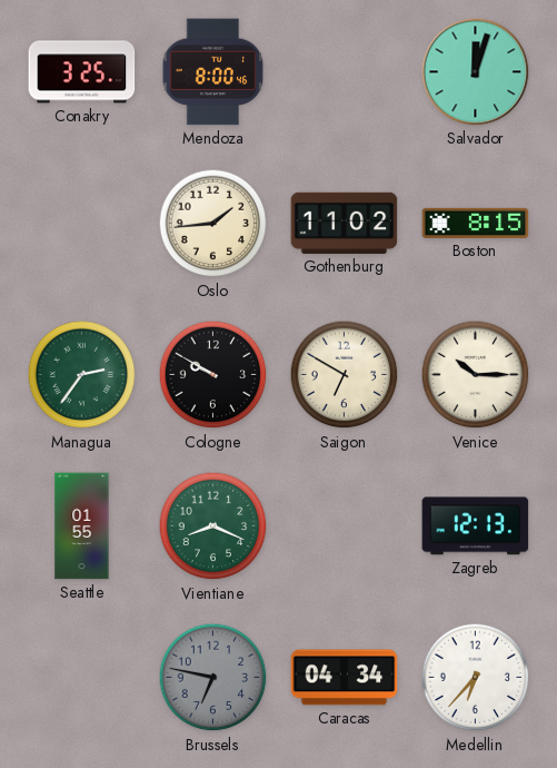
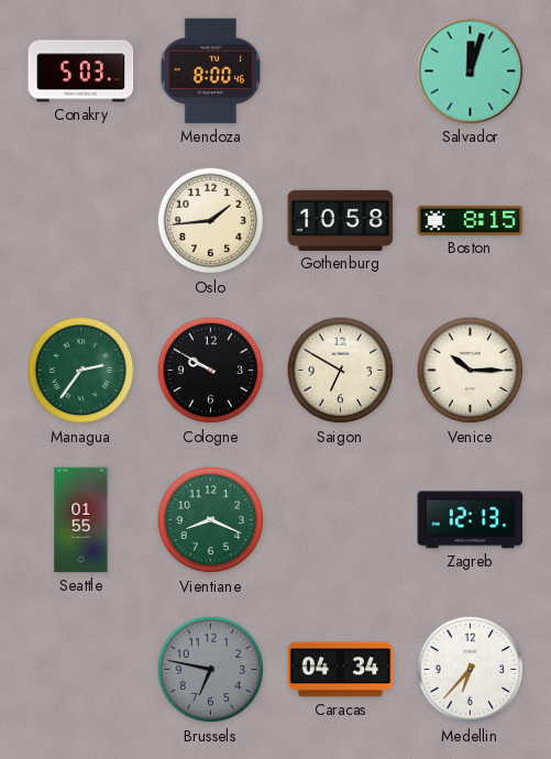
Conakry: 3:25 -> 5:03
Gothenburg: 11:02 -> 10:58
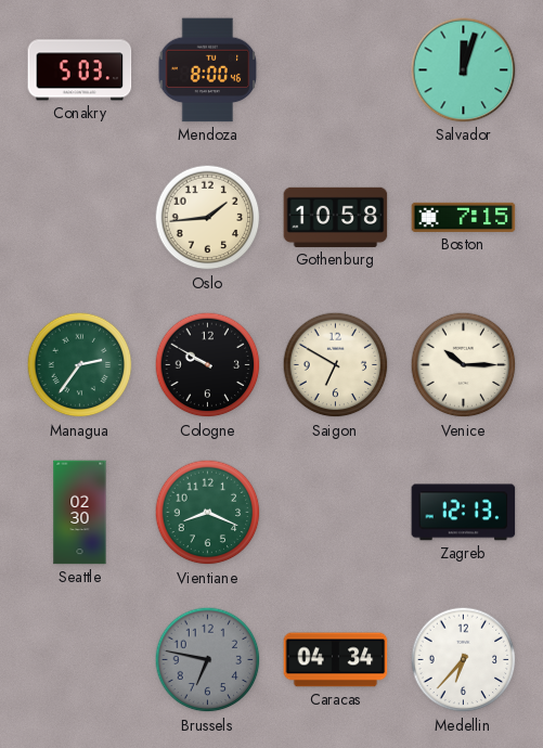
Boston: 8:15 -> 7:15
Seattle: 01:55 -> 02:30
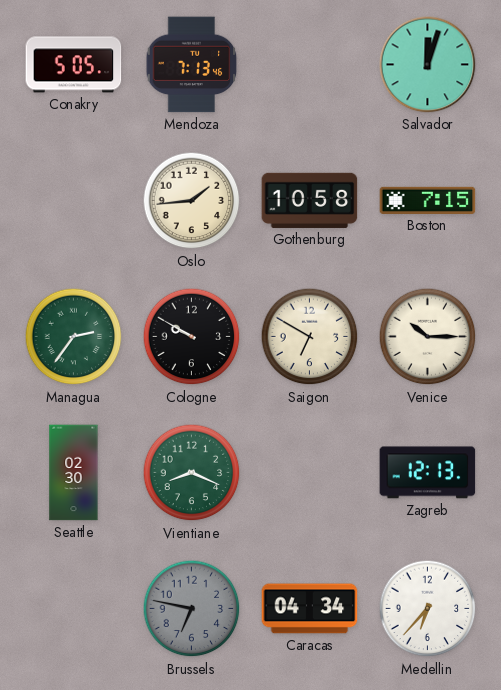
Conakry: 5:03 -> 5:05
Mendoza: 8:00 -> 7:13
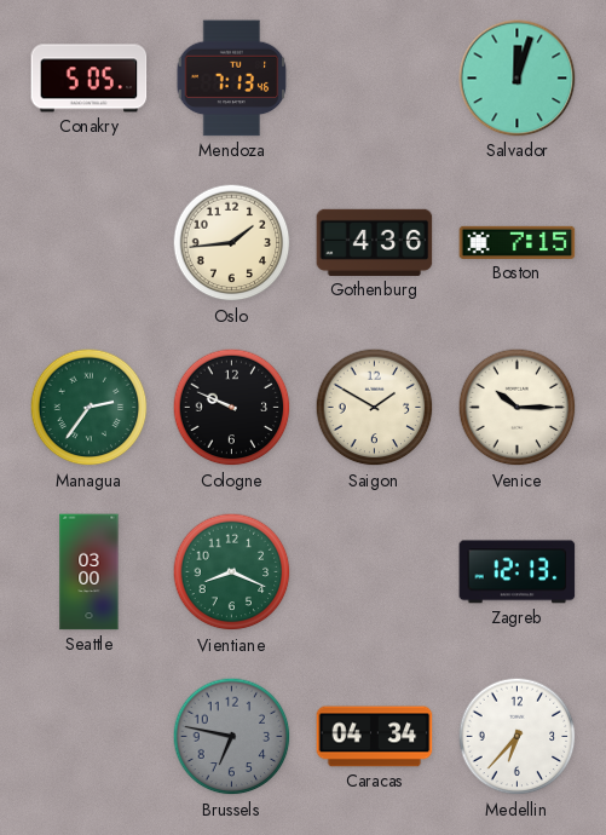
Gothenburg: 10:58 -> 4:36
Cologne: 9:50 -> 9:49
Saigon: 6:50 -> 1:50
Seattle: 02:30 -> 03:00
